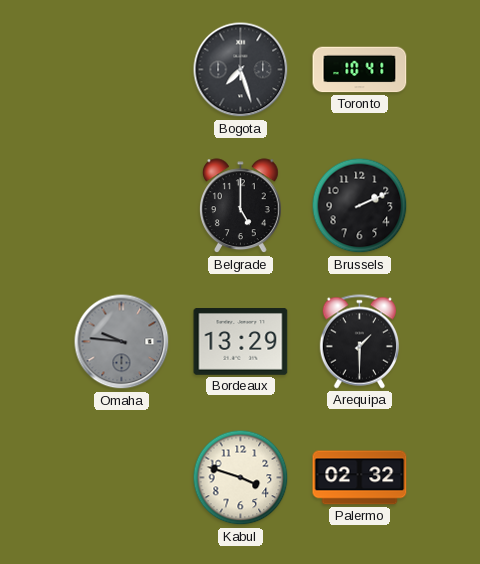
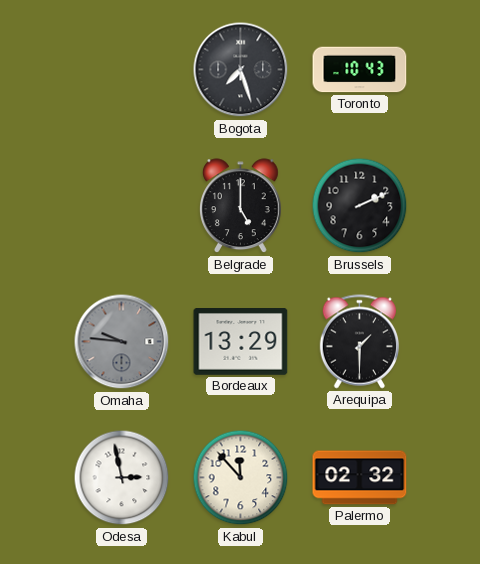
Toronto: 10:41 -> 10:43
Odesa: none -> 2:58
Kabul: 3:48 -> 11:53
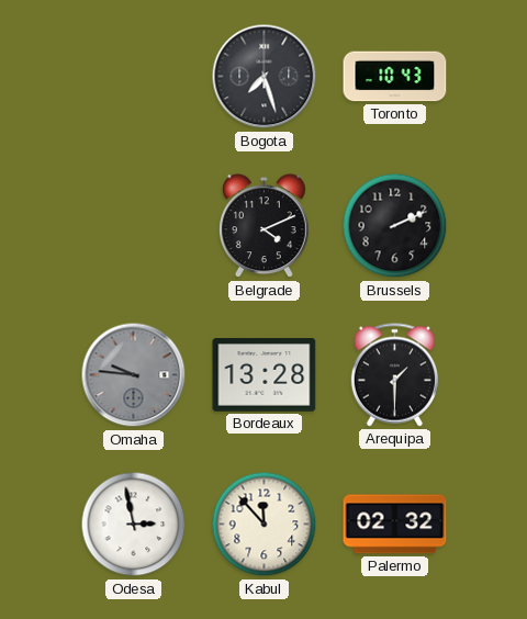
Belgrade: 5:00 -> 4:11
Bordeaux: 13:29 -> 13:28
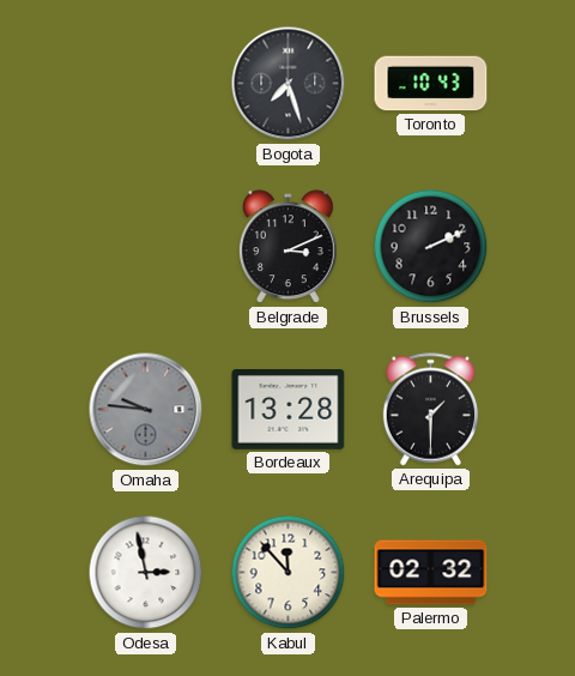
Belgrade: 4:11 -> 3:11
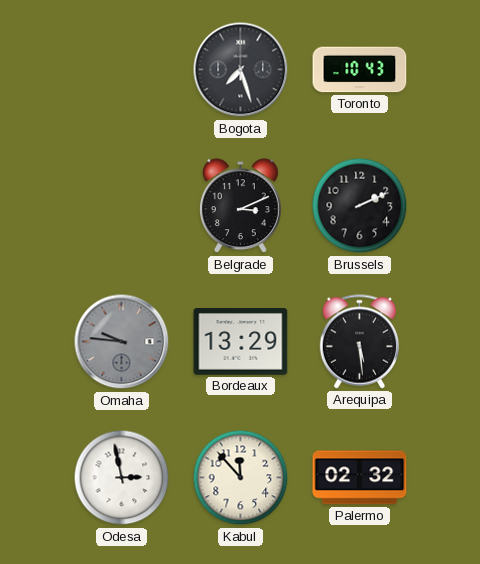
Bordeaux: 13:28 -> 13:29
Arequipa: 1:30 -> 5:29
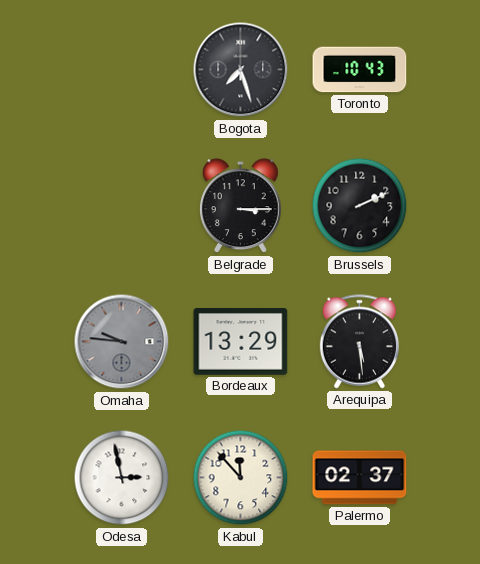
Belgrade: 3:11 -> 3:15
Palermo: 02:32 -> 02:37
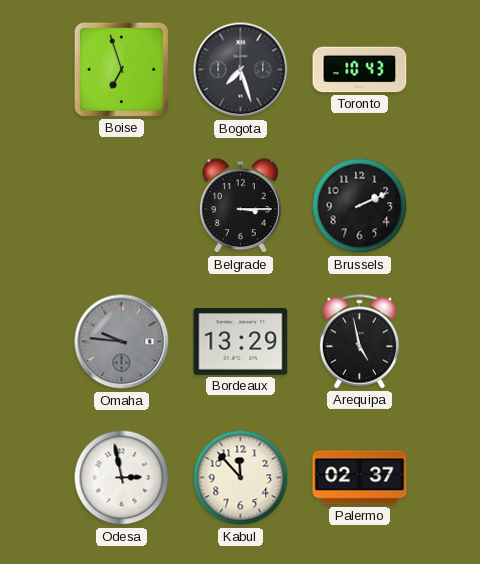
Boise: none -> 6:57
Arequipa: 5:29 -> 4:58
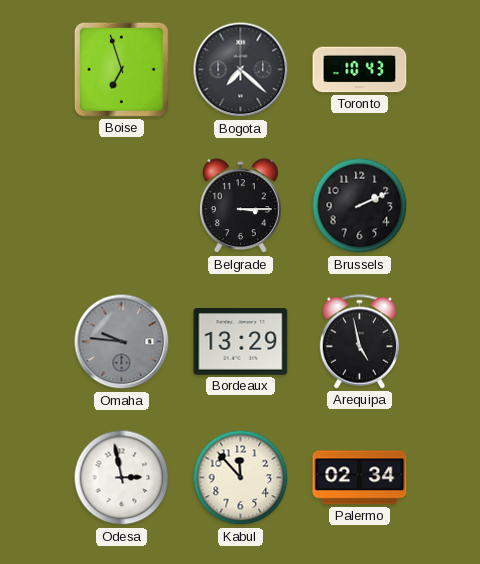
Bogota: 7:27 -> 7:22
Palermo: 02:37 -> 02:34
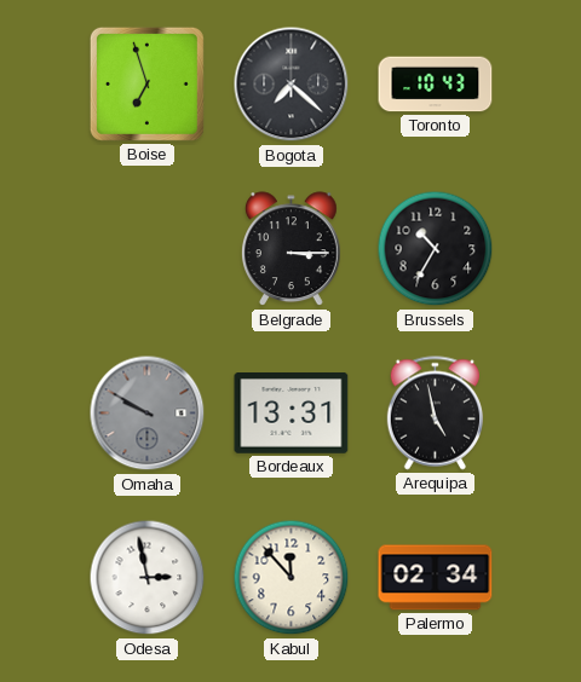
Brussels: 2:11 -> 10:35
Omaha: 9:46 -> 9:50
Bordeaux: 13:29 -> 13:31
